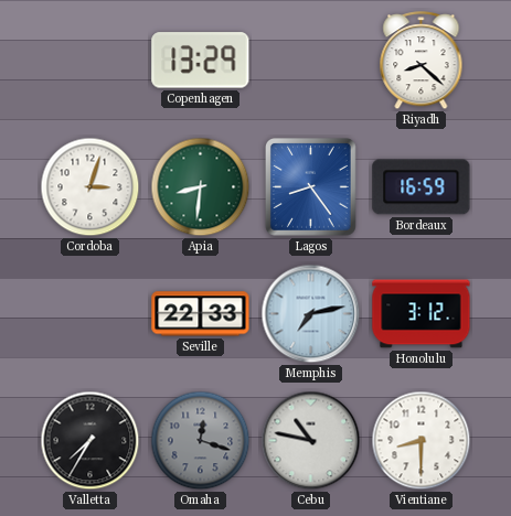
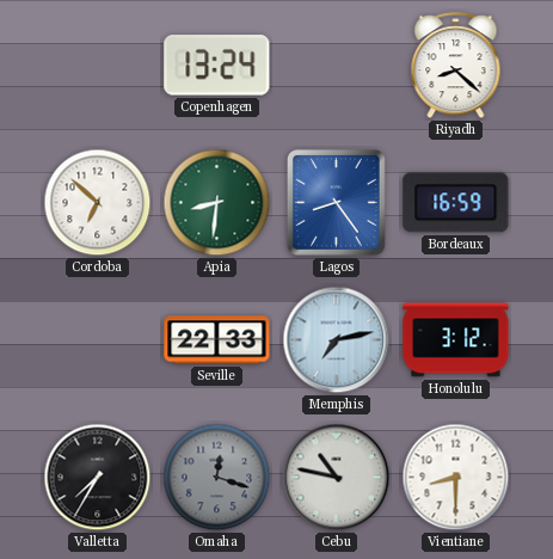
Copenhagen: 13:29 -> 13:24
Cordoba: 3:03 -> 6:52
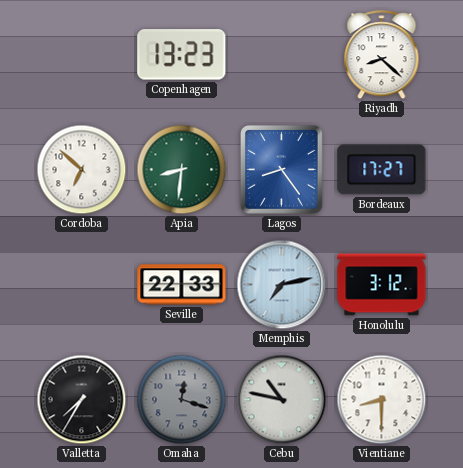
Copenhagen: 13:24 -> 13:23
Bordeaux: 16:59 -> 17:27
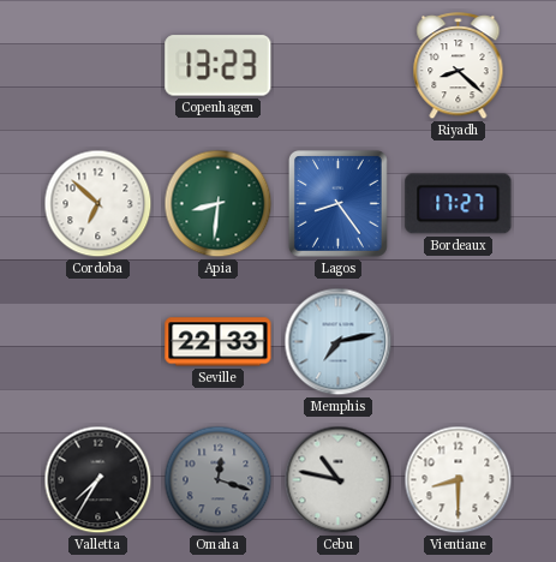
Honolulu: 3:12 -> none
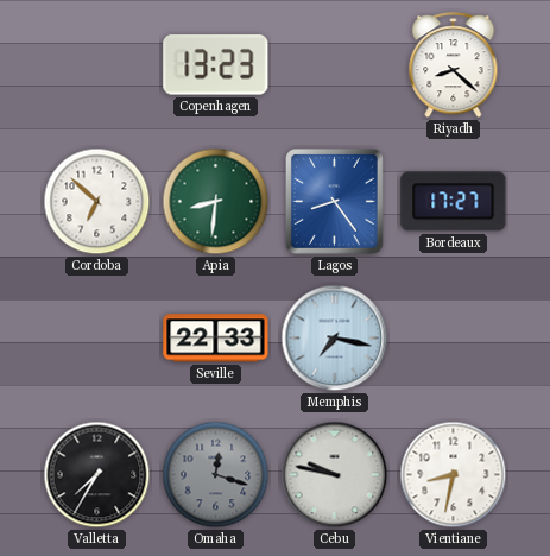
Memphis: 7:13 -> 7:17
Cebu: 10:47 -> 9:47
Vientiane: 8:30 -> 8:32
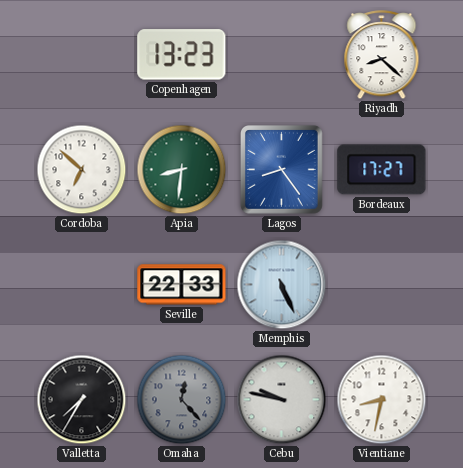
Memphis: 7:17 -> 5:26
Omaha: 12:18 -> 12:23
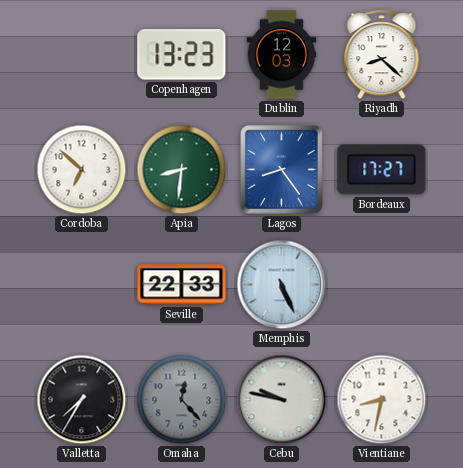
Dublin: none -> 12:03
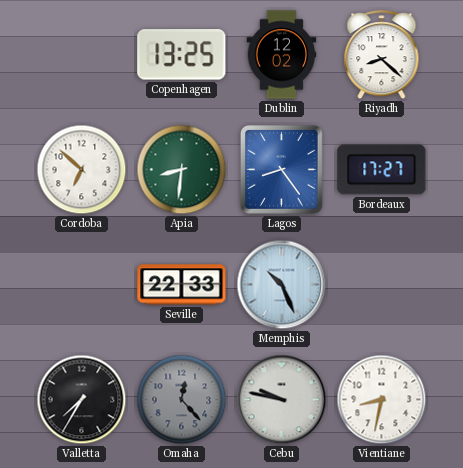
Copenhagen: 13:23 -> 13:25
Dublin: 12:03 -> 12:02
Memphis: 5:26 -> 10:26
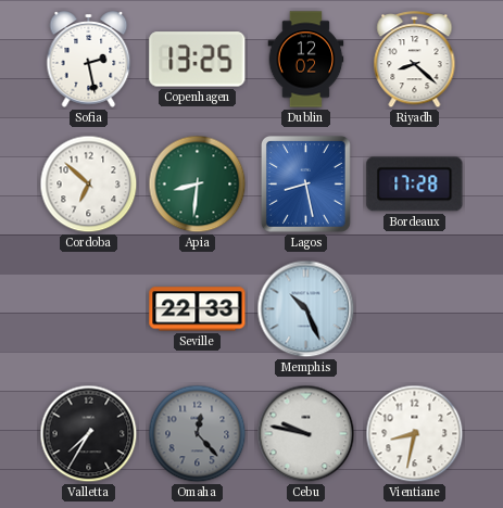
Sofia: none -> 2:28
Lagos: 8:24 -> 8:28
Bordeaux: 17:27 -> 17:28
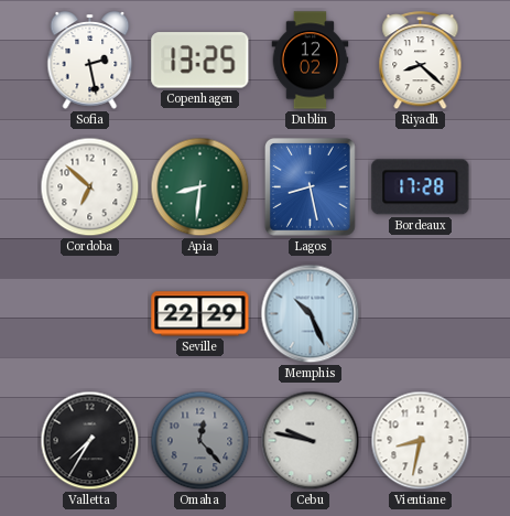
Seville: 22:33 -> 22:29
